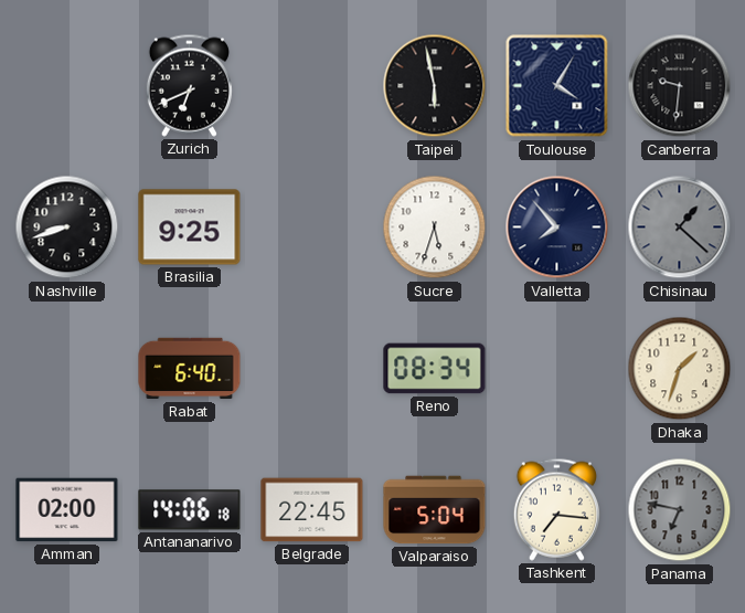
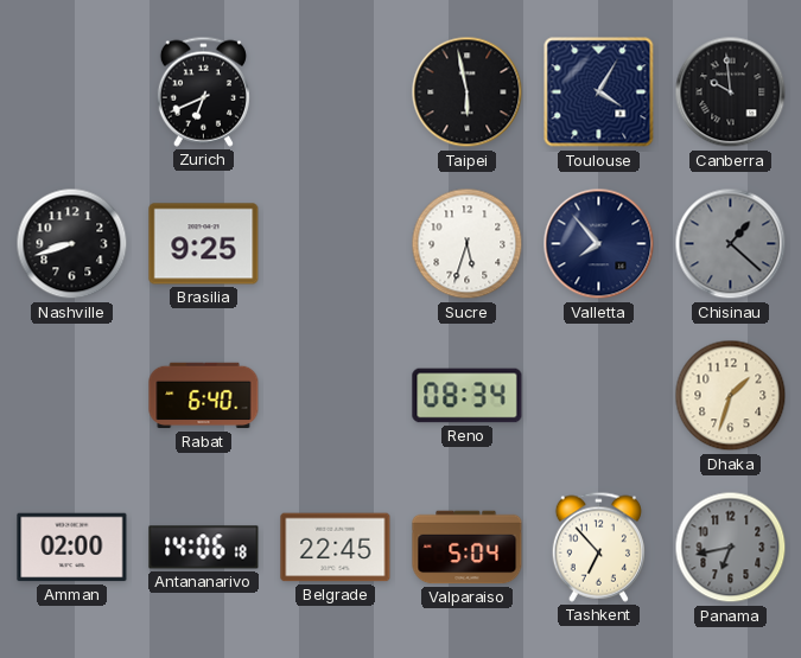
Canberra: 9:31 -> 9:59
Tashkent: 7:16 -> 6:53
Panama: 6:47 -> 6:43
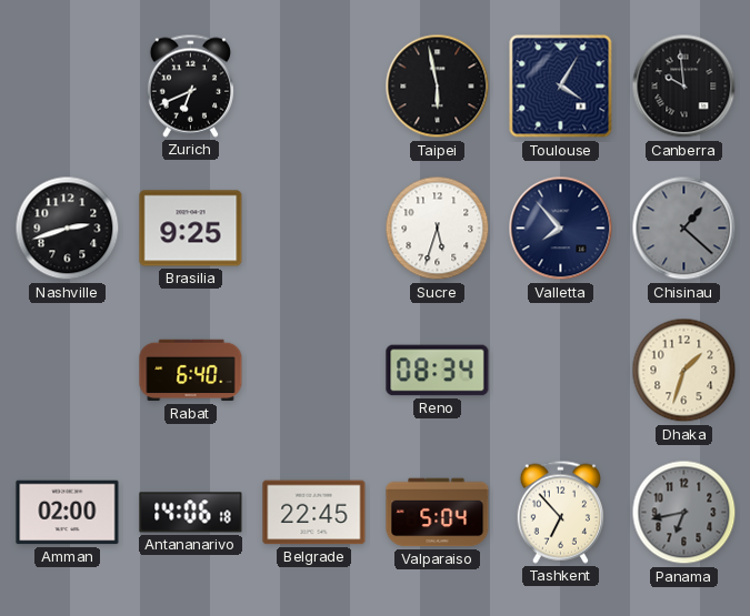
Nashville: 8:42 -> 2:42
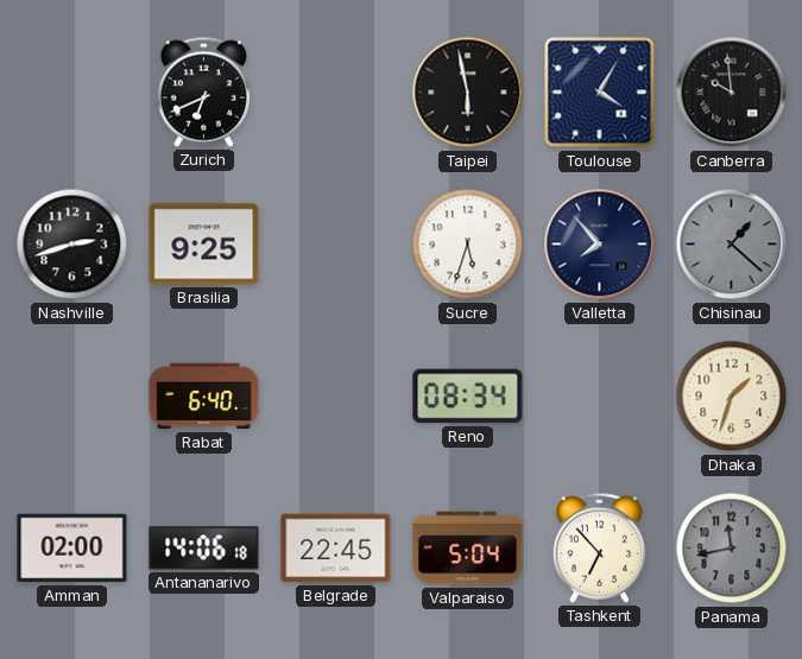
Panama: 6:43 -> 11:43
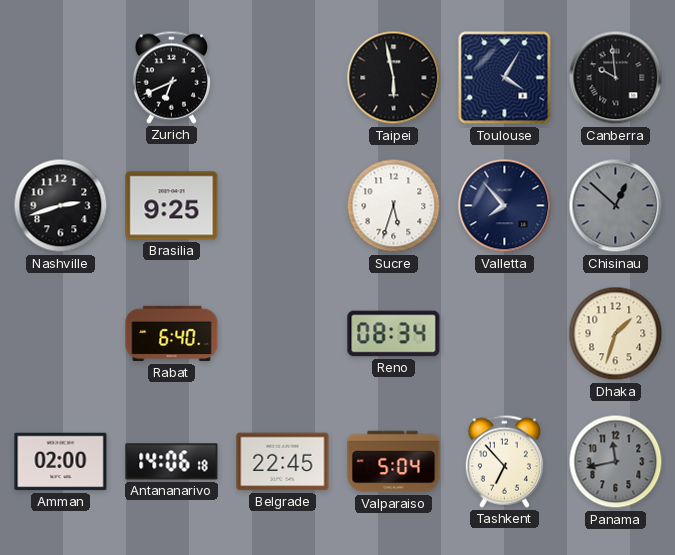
Chisinau: 1:22 -> 12:52
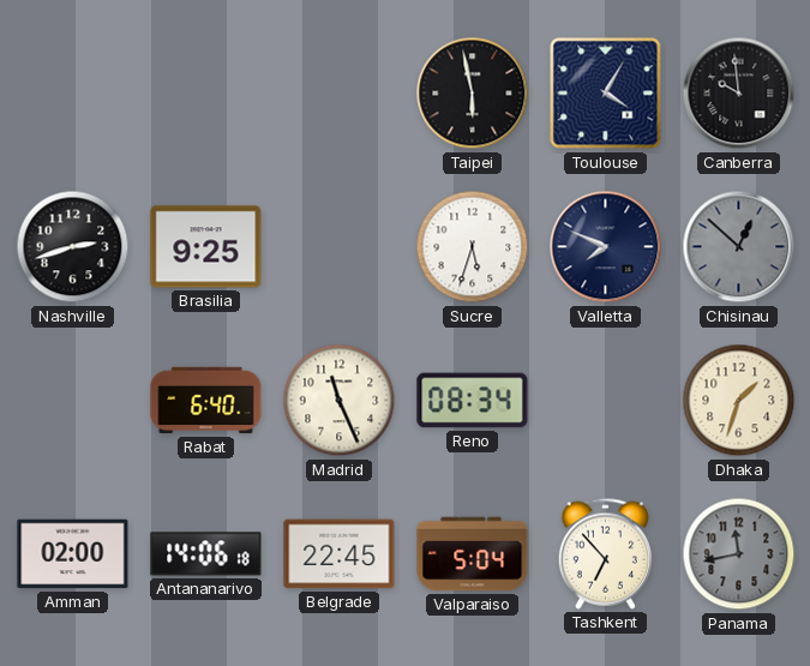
Zurich: 6:41 -> none
Valletta: 7:53 -> 7:49
Madrid: none -> 11:26
